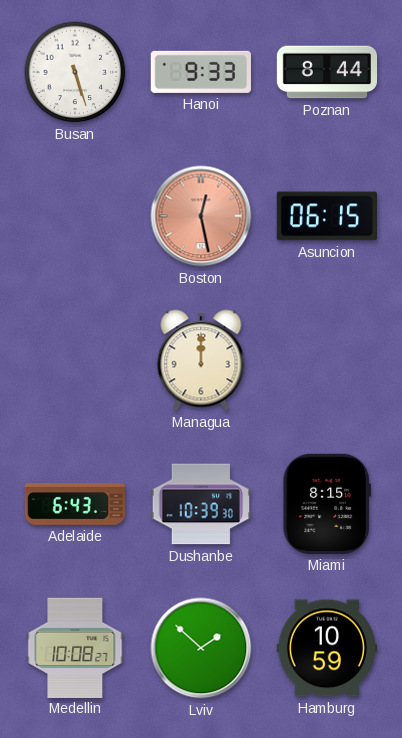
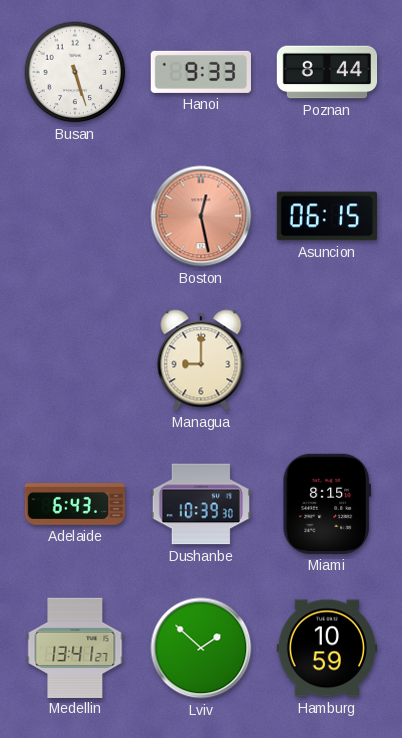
Managua: 12:00 -> 9:00
Medellin: 10:08 -> 13:41
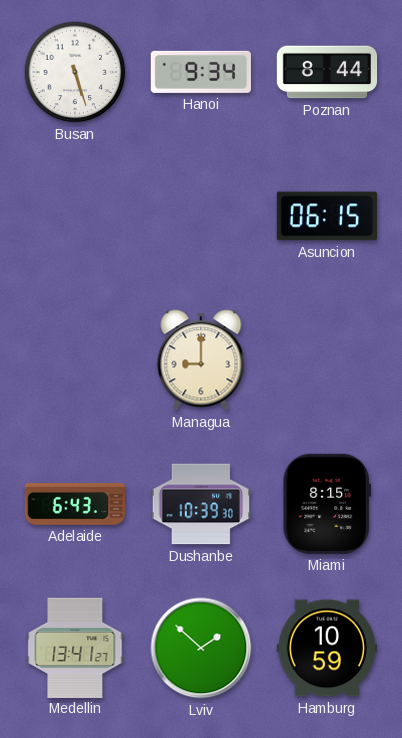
Hanoi: 9:33 -> 9:34
Boston: 12:28 -> none
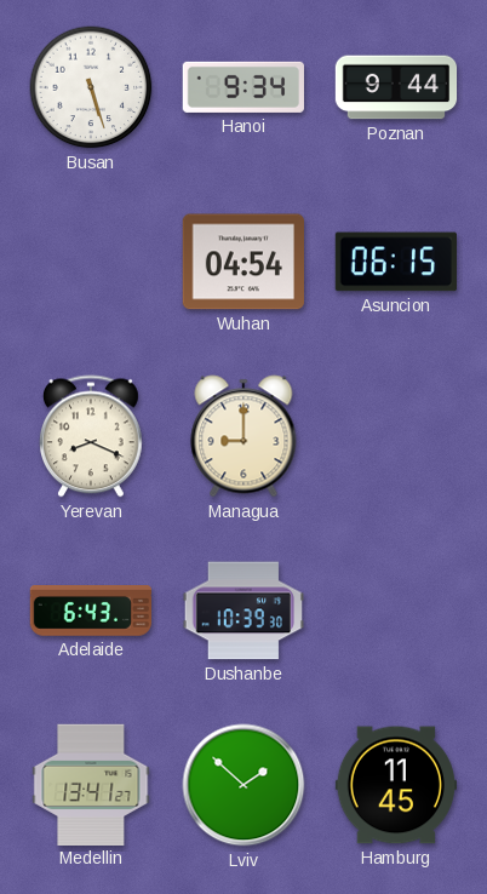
Poznan: 8:44 -> 9:44
Wuhan: none -> 04:54
Yerevan: none -> 8:19
Miami: 8:15 -> none
Hamburg: 10:59 -> 11:45
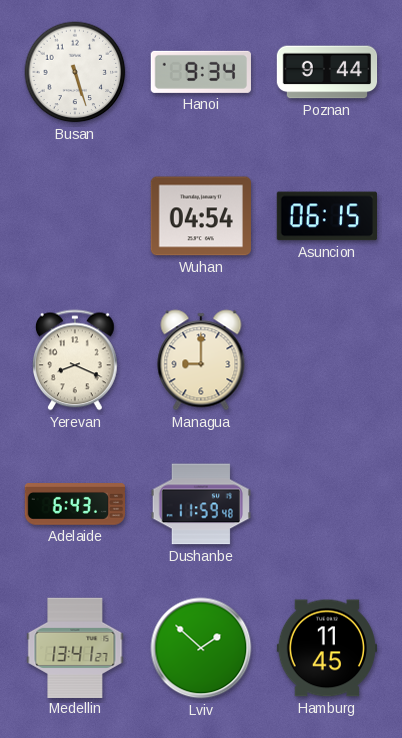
Dushanbe: 10:39 -> 11:59
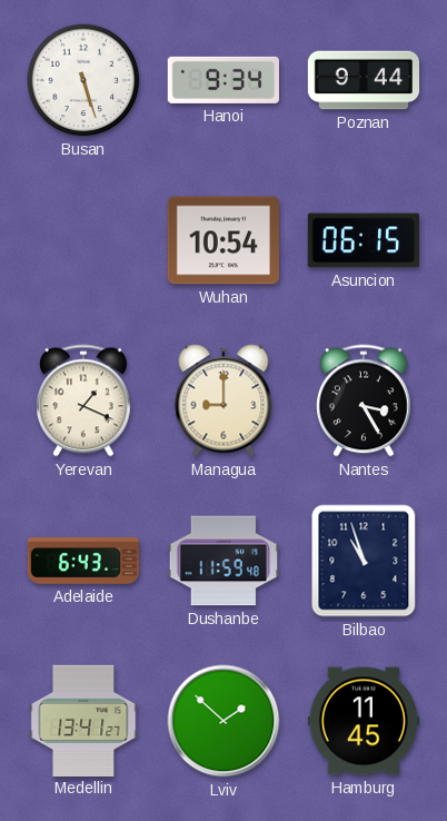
Wuhan: 04:54 -> 10:54
Yerevan: 8:19 -> 1:19
Nantes: none -> 3:25
Bilbao: none -> 10:57
